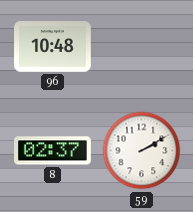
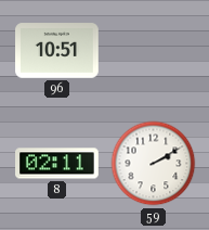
96: 10:48 -> 10:51
8: 02:37 -> 02:11
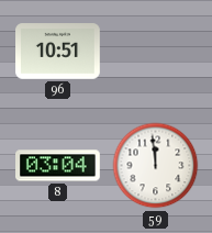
8: 02:11 -> 03:04
59: 2:10 -> 11:59
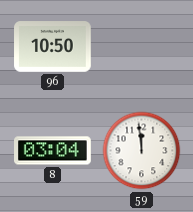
96: 10:51 -> 10:50
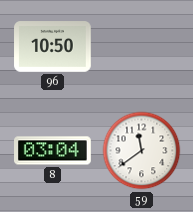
59: 11:59 -> 11:39
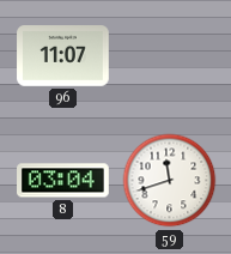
96: 10:50 -> 11:07
59: 11:39 -> 11:42
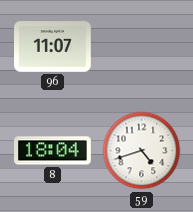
8: 03:04 -> 18:04
59: 11:42 -> 4:42
